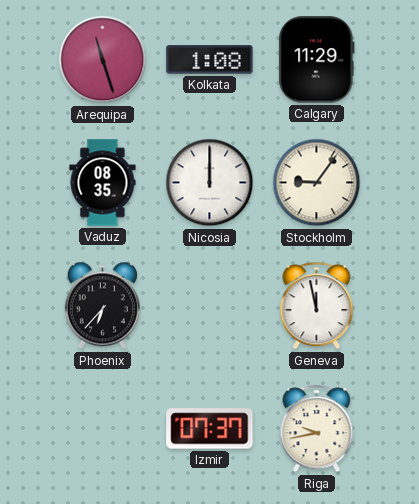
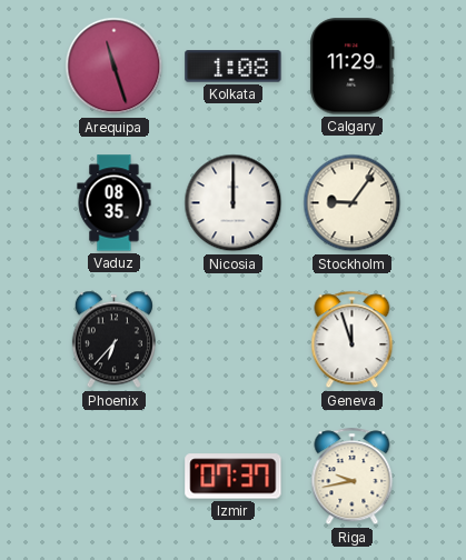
Geneva: 11:58 -> 11:57
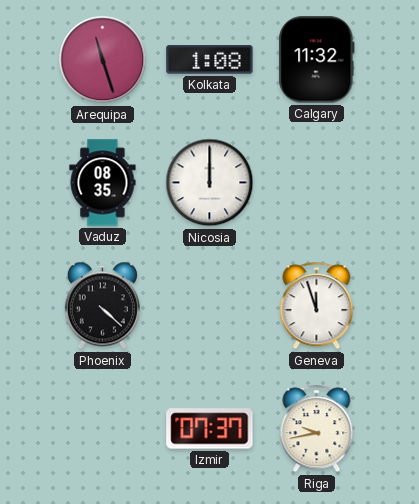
Calgary: 11:29 -> 11:32
Stockholm: 9:06 -> none
Phoenix: 6:37 -> 4:22
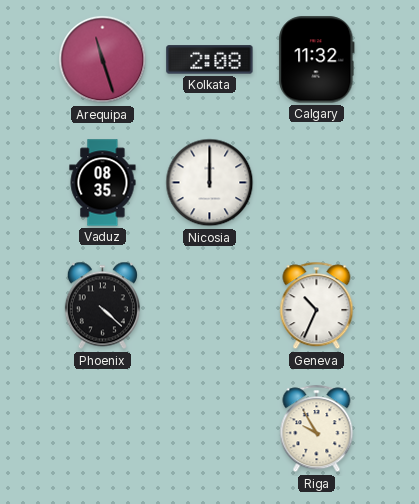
Kolkata: 1:08 -> 2:08
Geneva: 11:57 -> 10:34
Izmir: 07:37 -> none
Riga: 9:43 -> 9:55
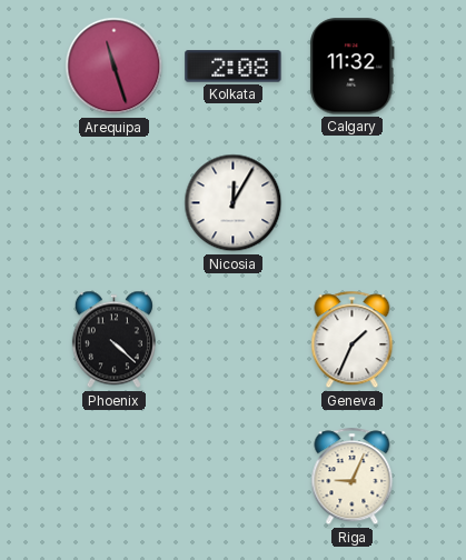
Vaduz: 08:35 -> none
Nicosia: 12:00 -> 12:05
Geneva: 10:34 -> 1:34
Riga: 9:55 -> 9:04
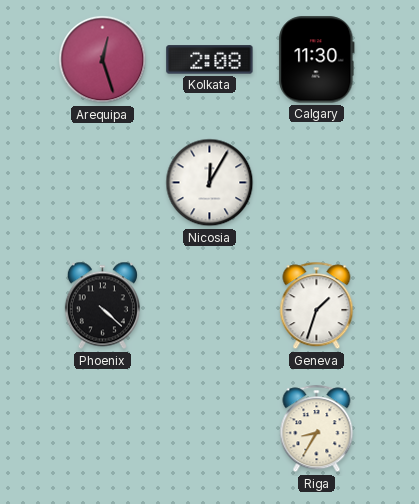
Arequipa: 11:27 -> 12:27
Calgary: 11:32 -> 11:30
Geneva: 1:34 -> 1:33
Riga: 9:04 -> 8:35
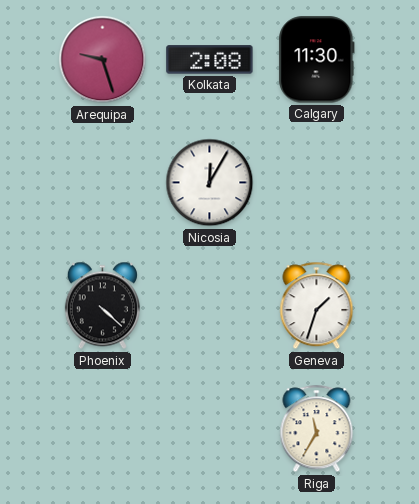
Arequipa: 12:27 -> 9:27
Riga: 8:35 -> 11:35
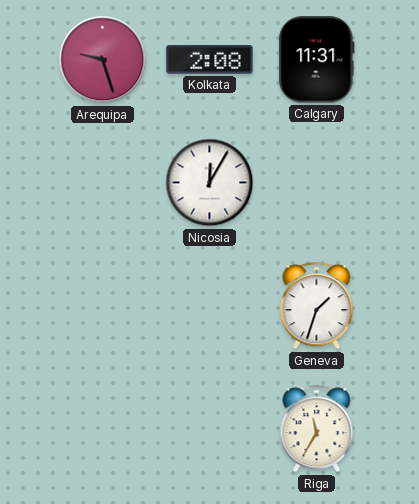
Calgary: 11:30 -> 11:31
Phoenix: 4:22 -> none
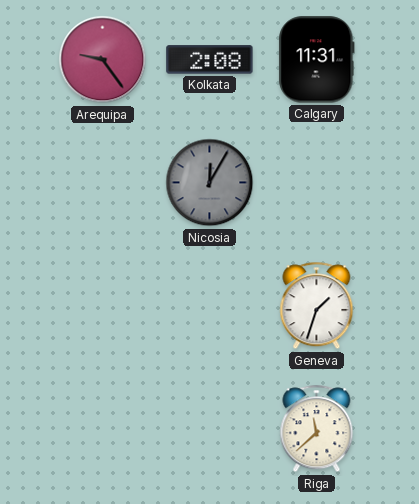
Arequipa: 9:27 -> 9:24
Nicosia dial: white -> grey
Riga: 11:35 -> 11:38
